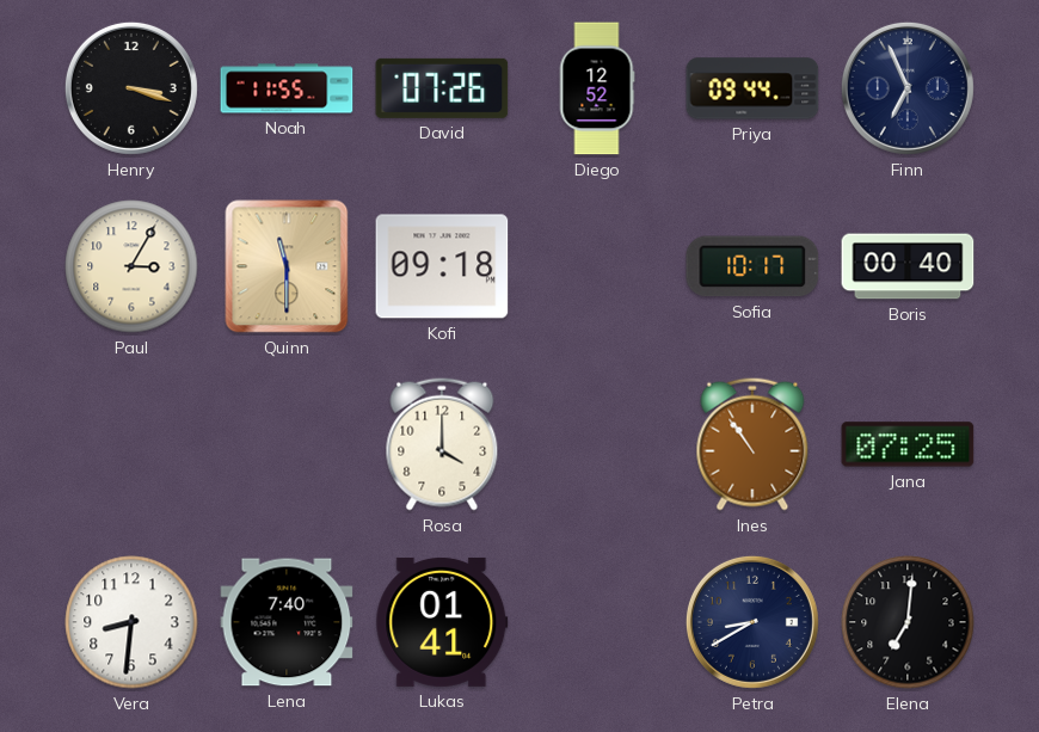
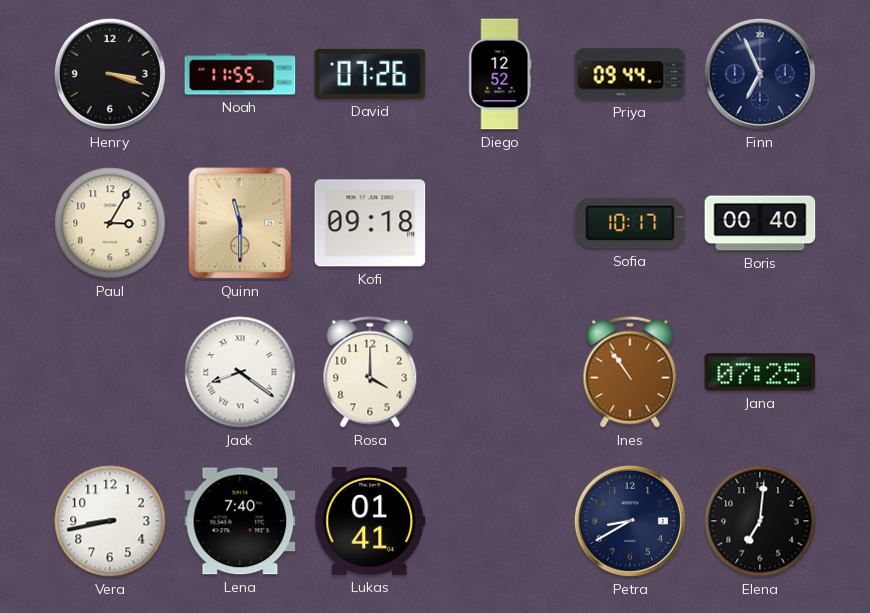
Jack: none -> 8:21
Vera: 8:31 -> 8:43
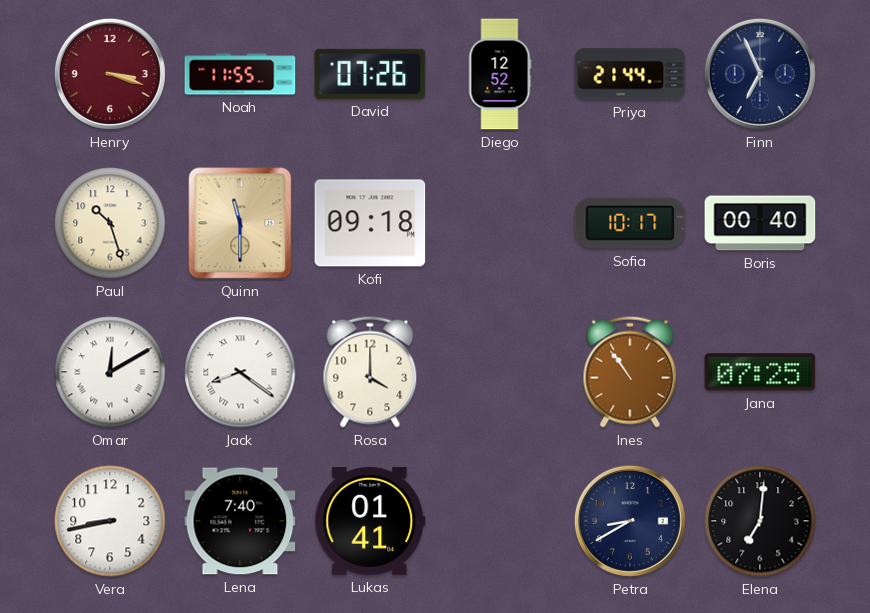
Henry dial: black -> burgundy
Priya: 09:44 -> 21:44
Paul: 3:05 -> 10:27
Omar: none -> 12:10
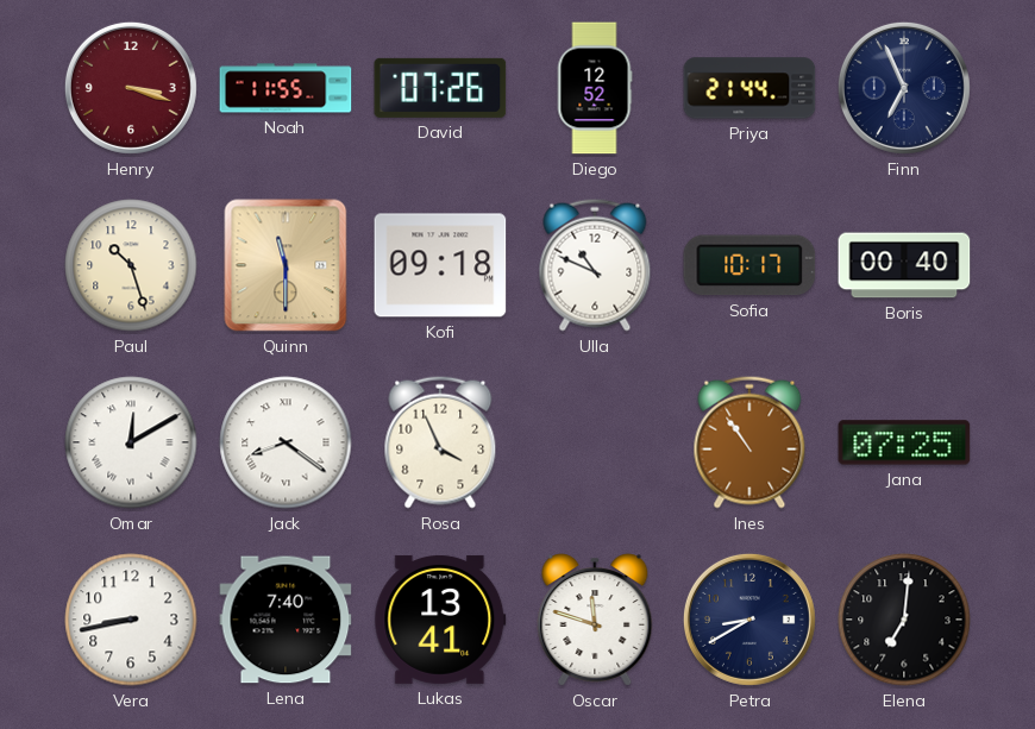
Ulla: none -> 10:49
Rosa: 4:00 -> 3:56
Lukas: 01:41 -> 13:41
Oscar: none -> 11:48
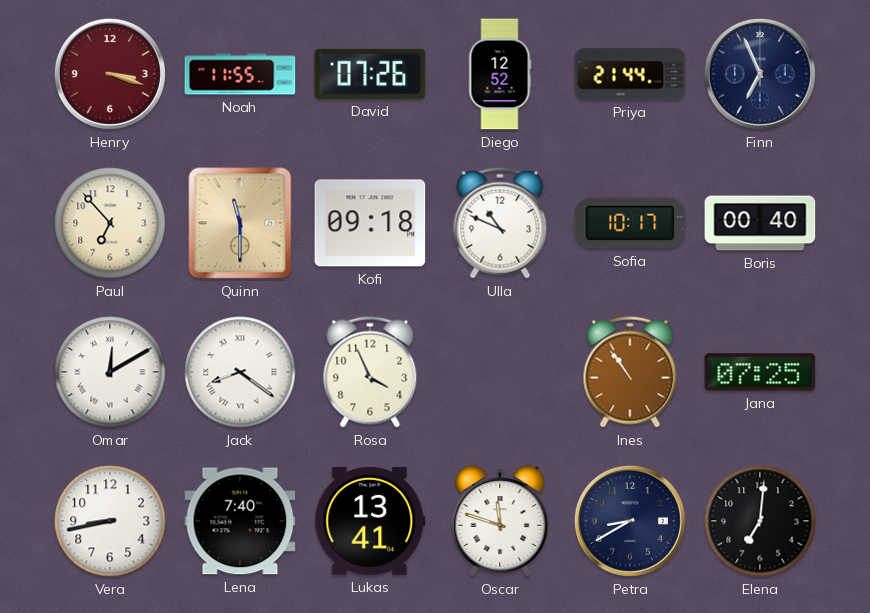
Paul: 10:27 -> 6:53
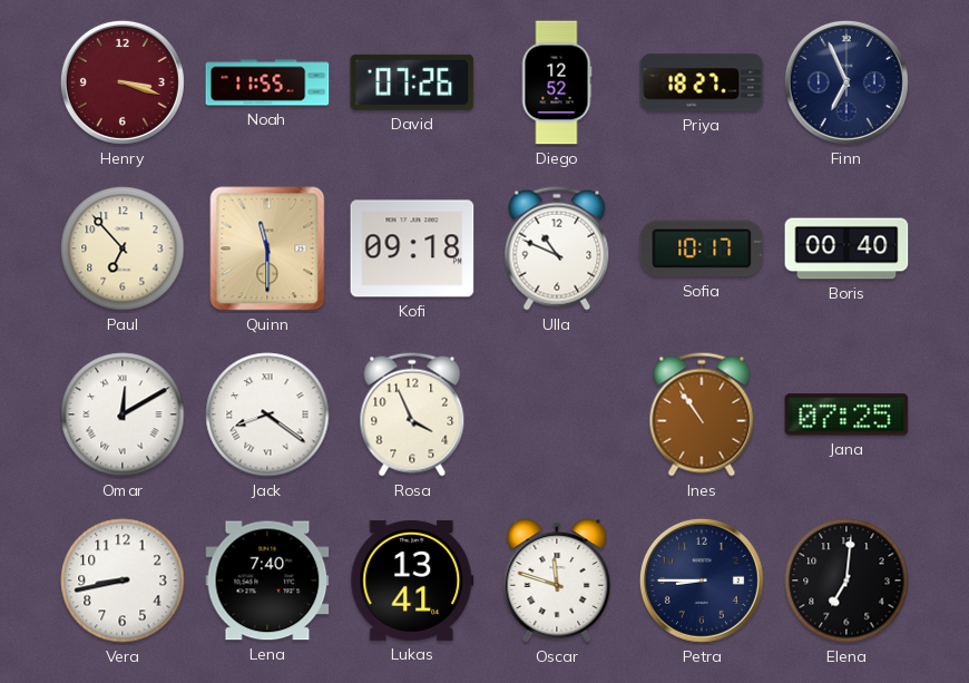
Priya: 21:44 -> 18:27
Petra: 8:40 -> 8:45
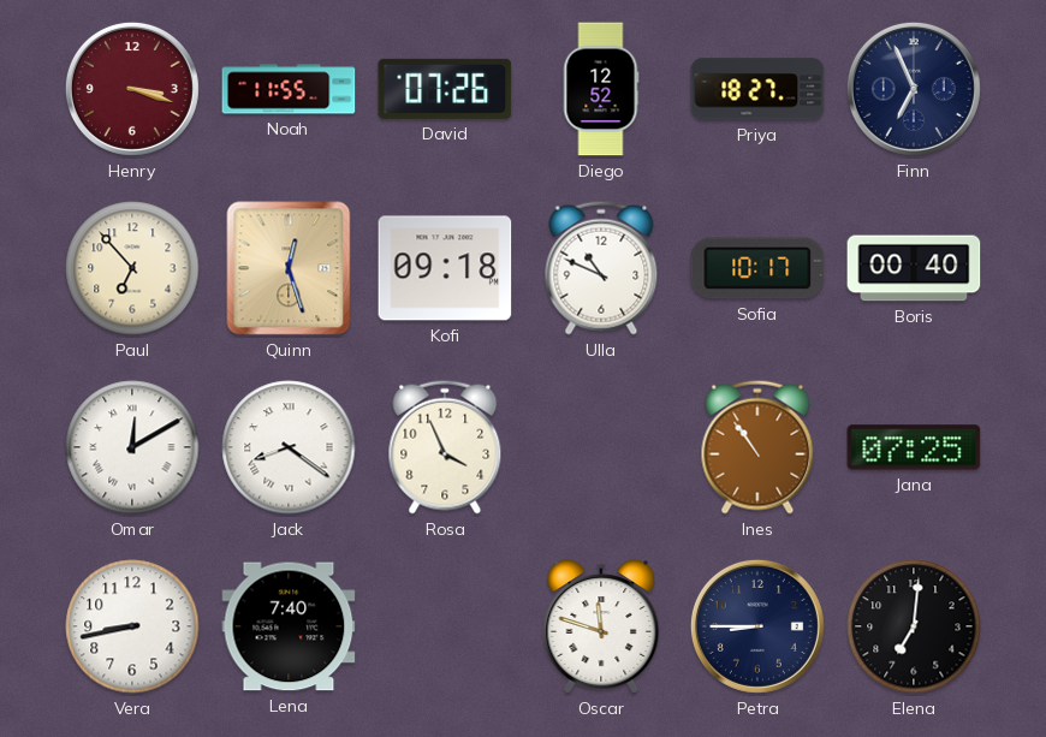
Quinn: 11:30 -> 12:27
Lukas: 13:41 -> none
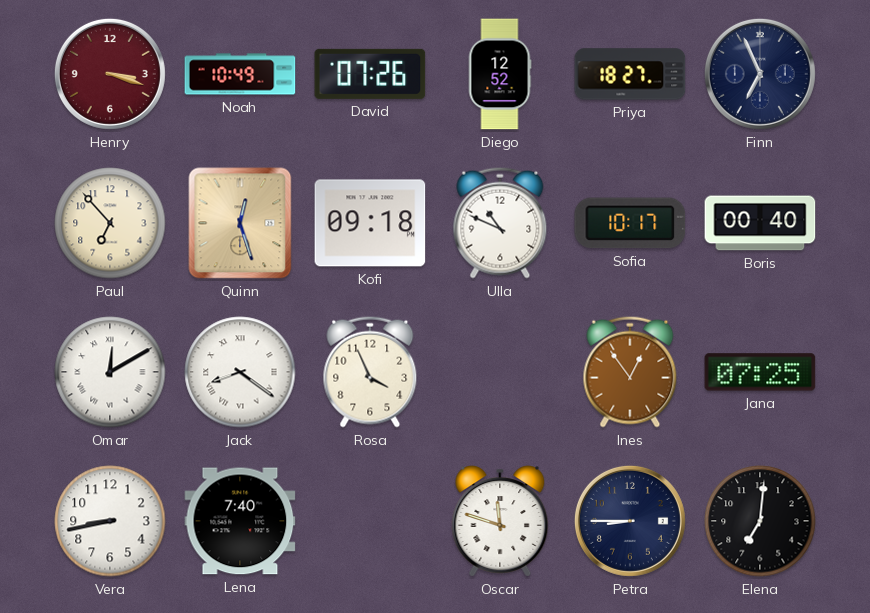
Noah: 11:55 -> 10:49
Ines: 10:54 -> 12:54
